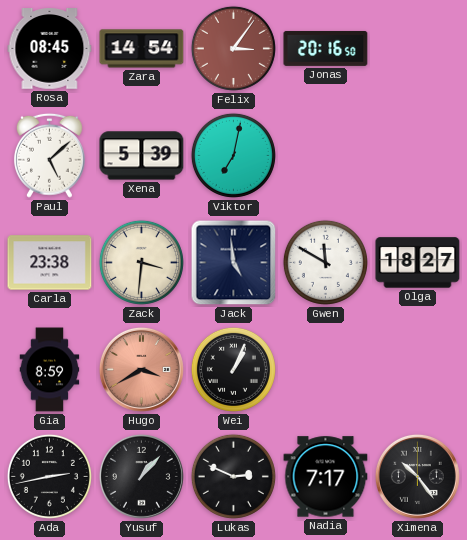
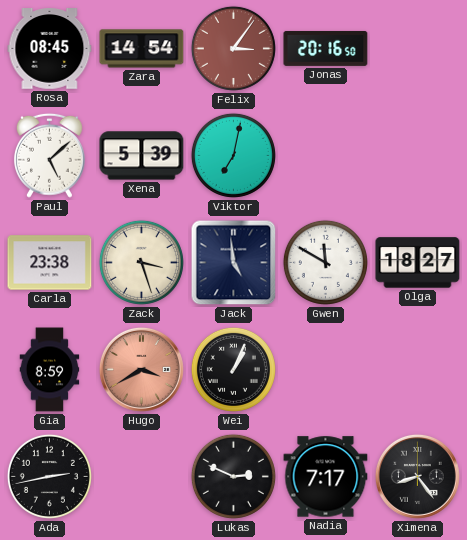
Zack: 3:31 -> 3:27
Yusuf: 1:07 -> none
Ximena: 10:24 -> 8:24
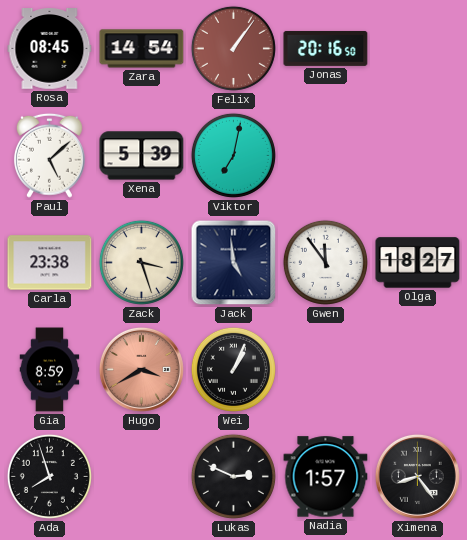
Felix: 3:06 -> 1:06
Gwen: 11:50 -> 11:54
Ada: 2:43 -> 7:57
Nadia: 7:17 -> 1:57
